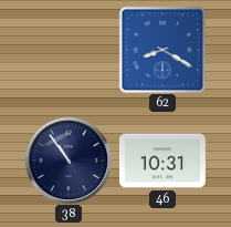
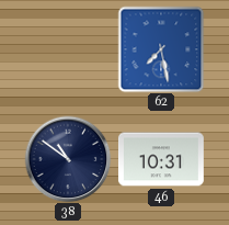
62: 8:20 -> 7:28
38: 10:54 -> 10:51
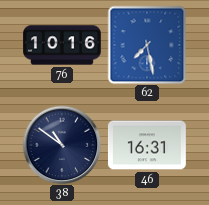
76: none -> 10:16
46: 10:31 -> 16:31
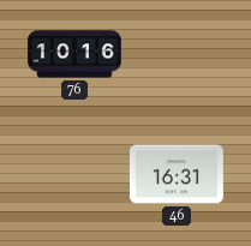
62: 7:28 -> none
38: 10:51 -> none
